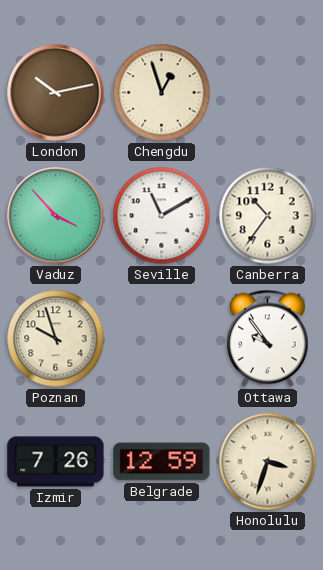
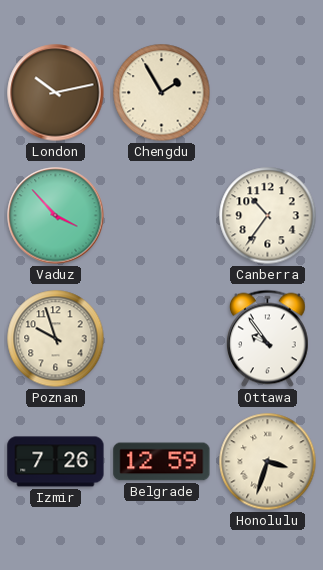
Chengdu: 12:57 -> 1:55
Seville: 11:10 -> none
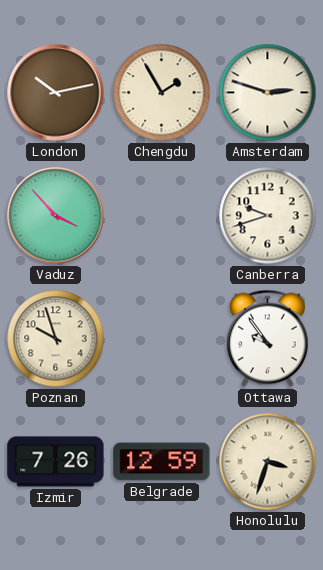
Amsterdam: none -> 2:48
Canberra: 10:36 -> 9:42
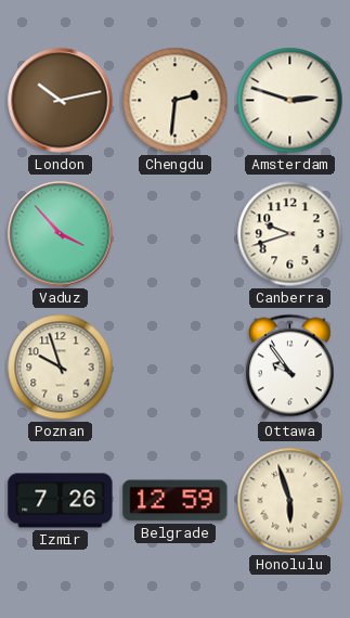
Chengdu: 1:55 -> 2:31
Honolulu: 3:33 -> 5:57
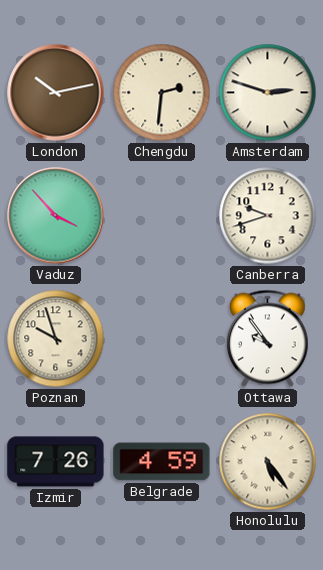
Belgrade: 12:59 -> 4:59
Honolulu: 5:57 -> 5:24
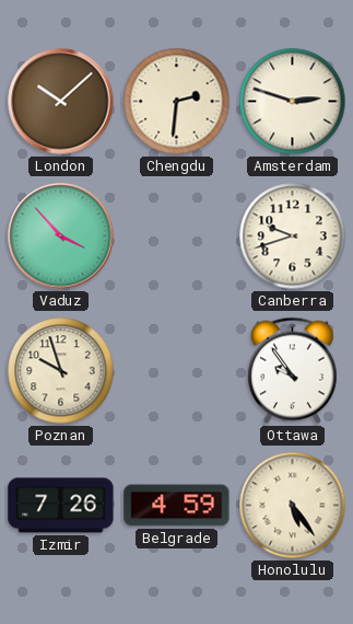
London: 10:13 -> 10:08
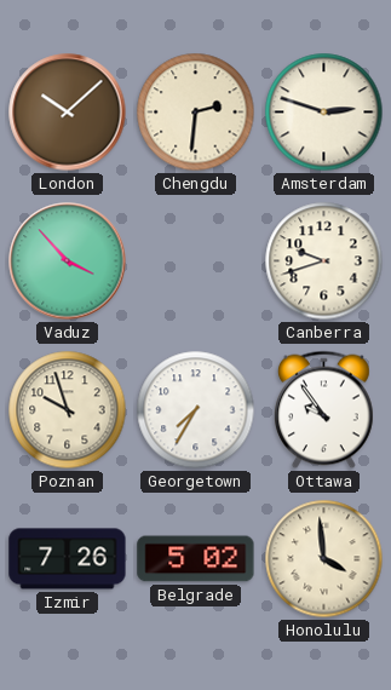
Georgetown: none -> 7:35
Belgrade: 4:59 -> 5:02
Honolulu: 5:24 -> 3:59
